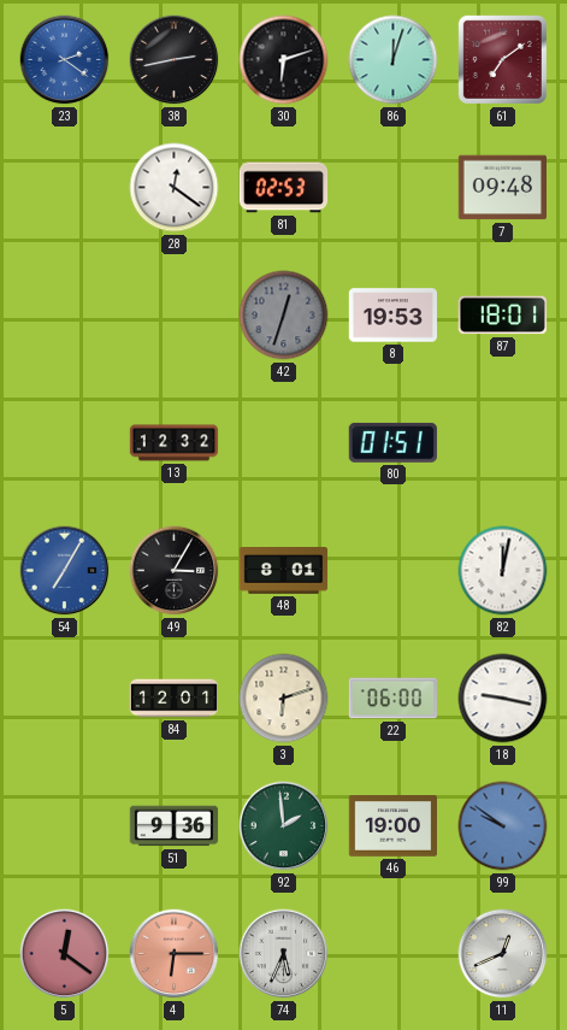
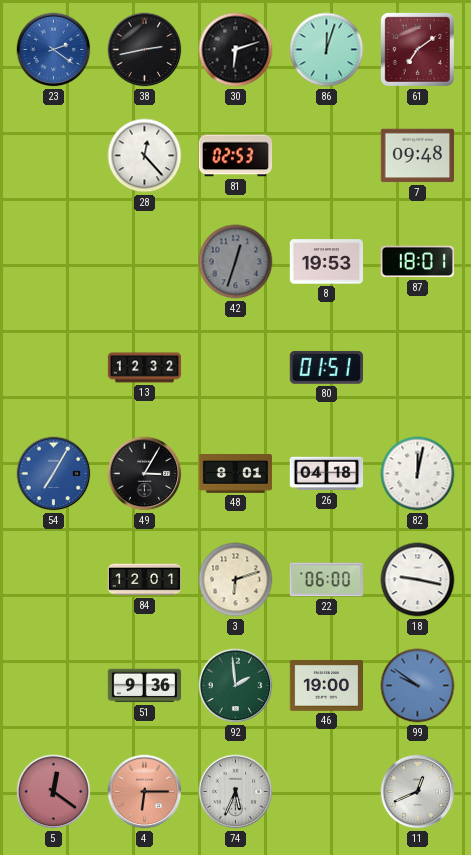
28: 12:21 -> 12:23
26: none -> 04:18
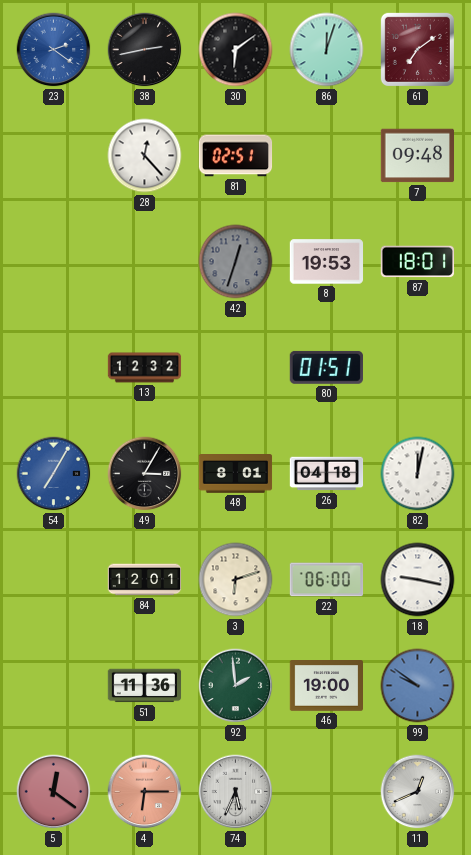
30: 6:12 -> 6:09
81: 02:53 -> 02:51
51: 9:36 -> 11:36
